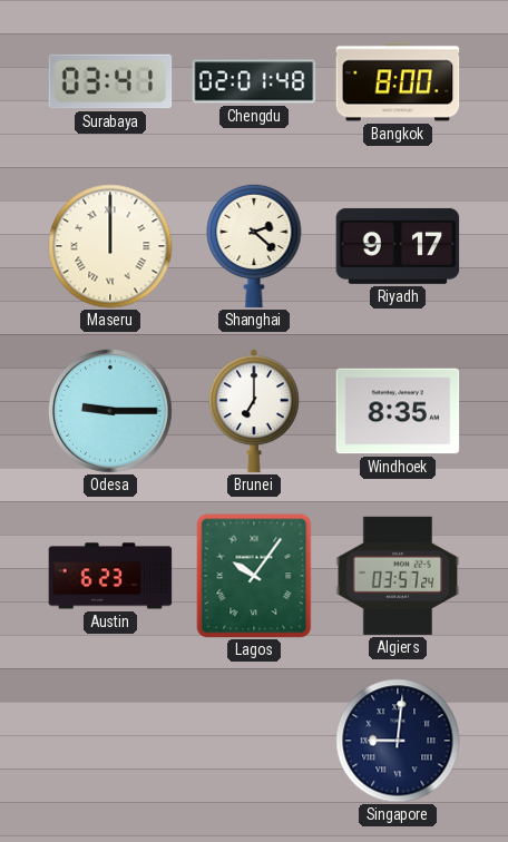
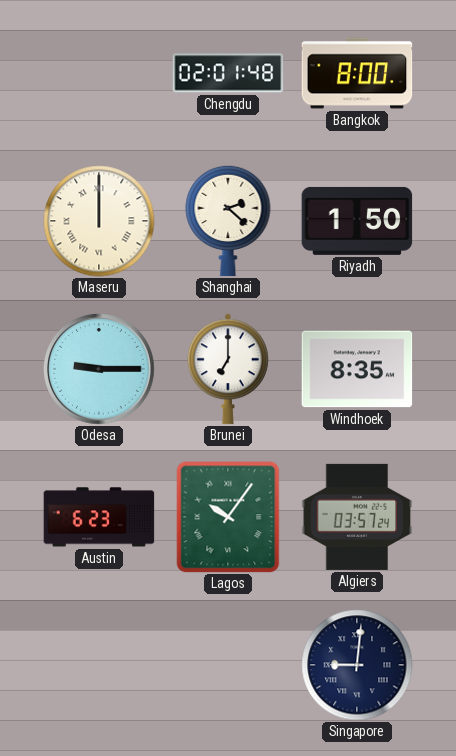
Surabaya: 03:41 -> none
Riyadh: 9:17 -> 1:50
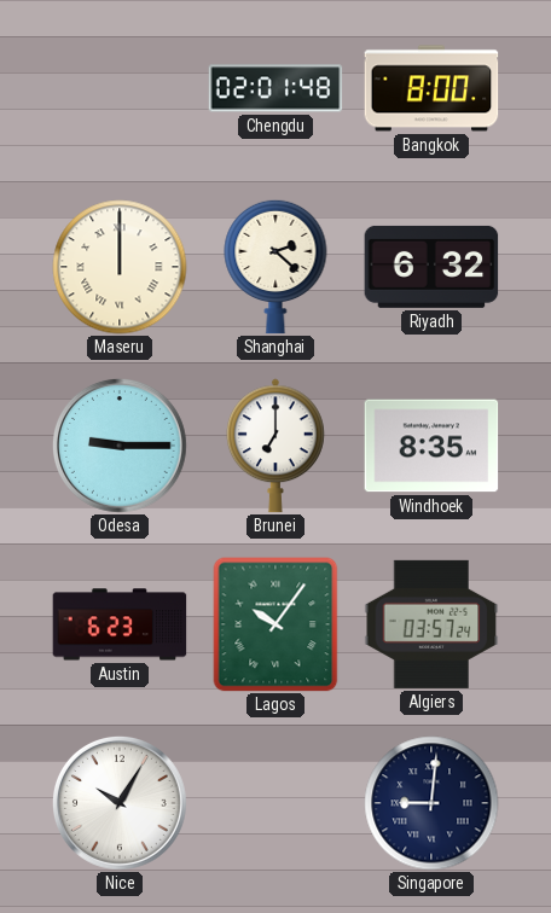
Riyadh: 1:50 -> 6:32
Nice: none -> 10:05
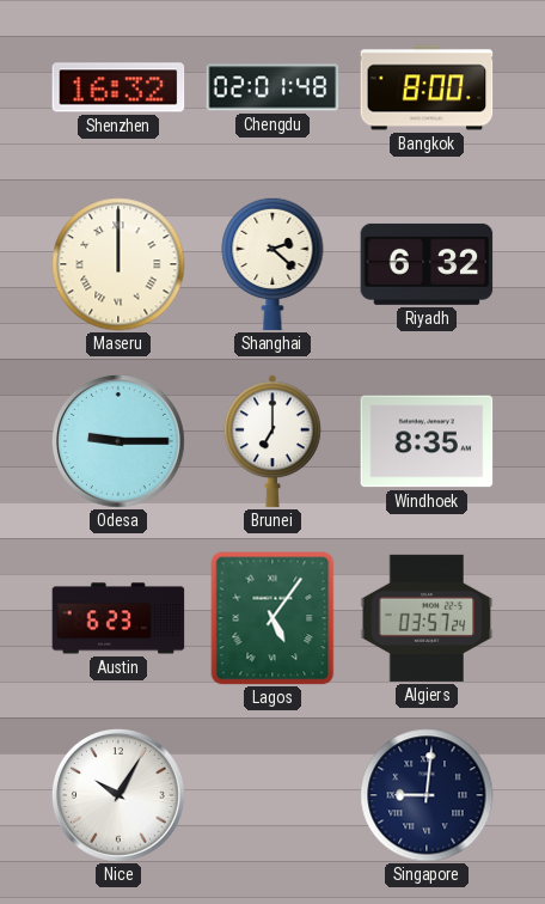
Shenzhen: none -> 16:32
Lagos: 10:06 -> 5:06
